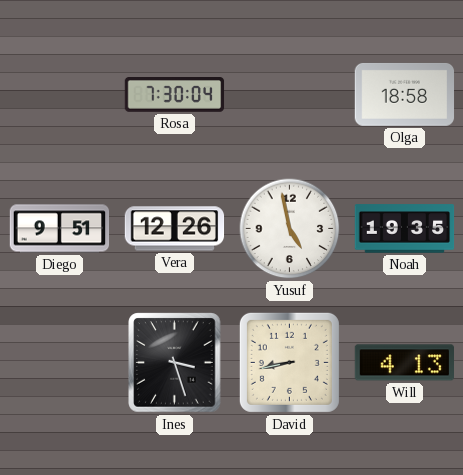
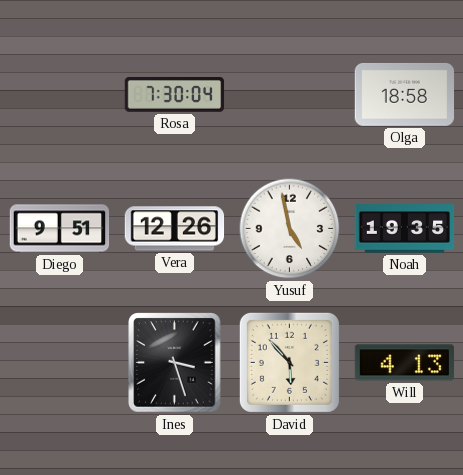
David: 8:43 -> 5:53
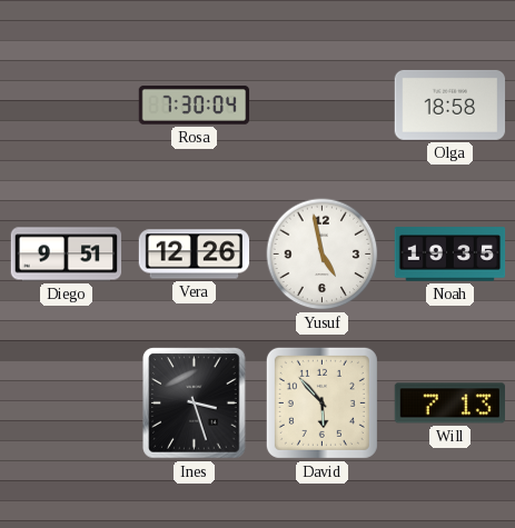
Will: 4:13 -> 7:13
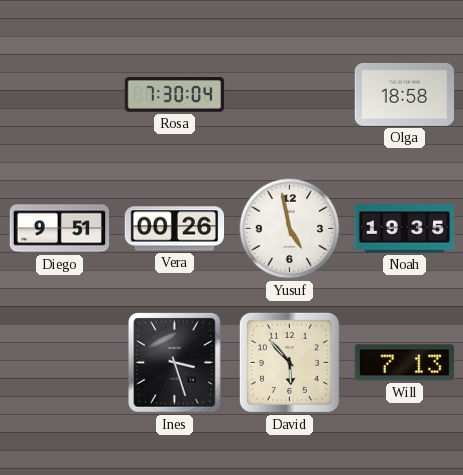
Vera: 12:26 -> 00:26
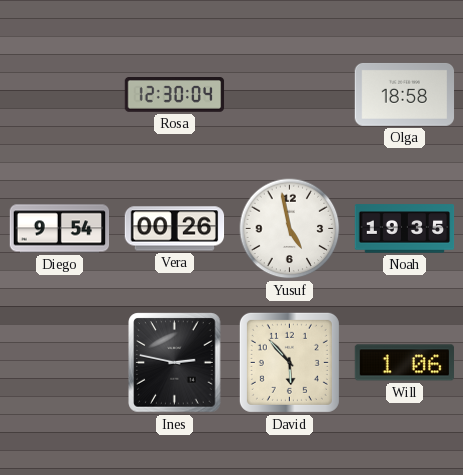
Rosa: 7:30 -> 12:30
Diego: 9:51 -> 9:54
Ines: 3:27 -> 2:47
Will: 7:13 -> 1:06
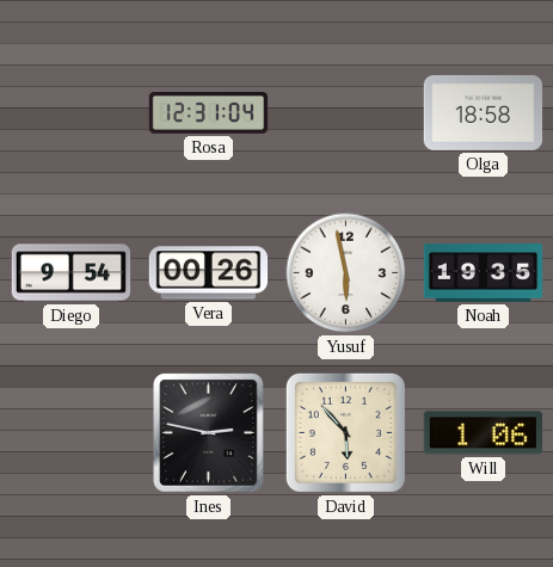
Rosa: 12:30 -> 12:31
Yusuf: 4:58 -> 5:58
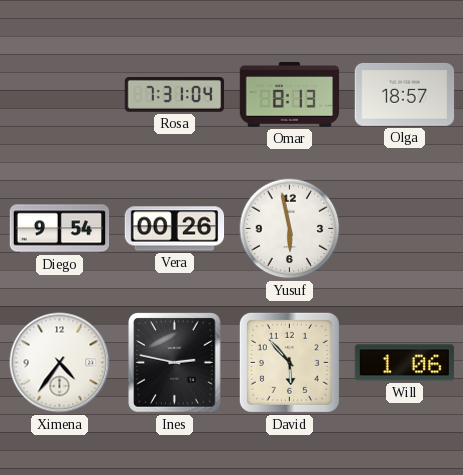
Rosa: 12:31 -> 7:31
Omar: none -> 8:13
Olga: 18:58 -> 18:57
Noah: 19:35 -> none
Ximena: none -> 4:36
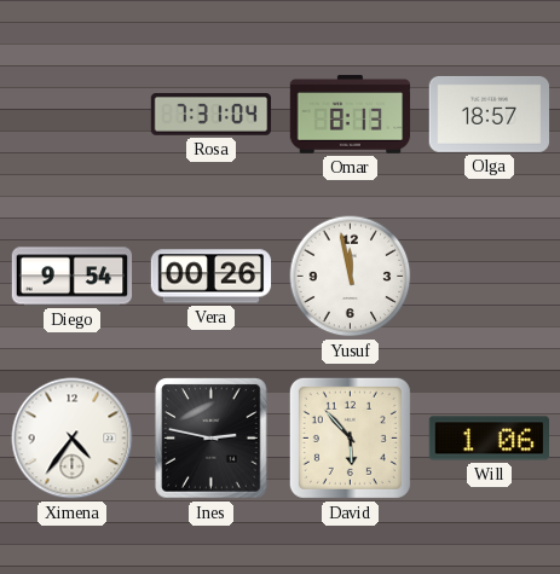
Yusuf: 5:58 -> 11:58
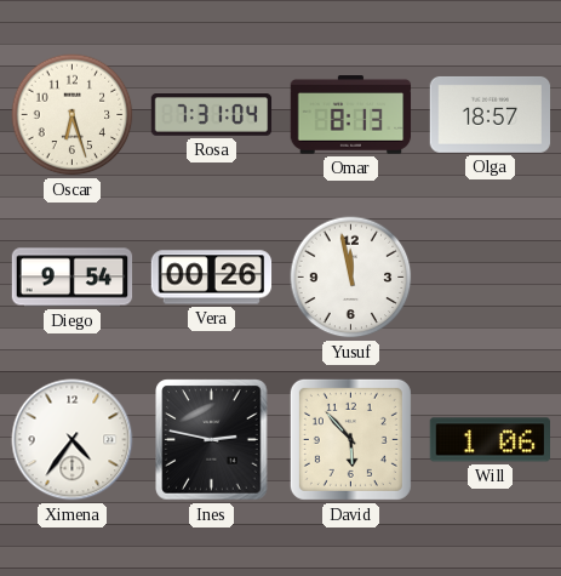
Oscar: none -> 6:27
